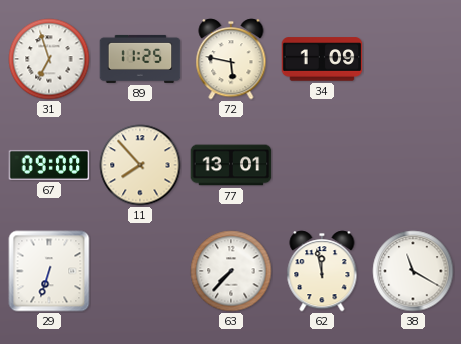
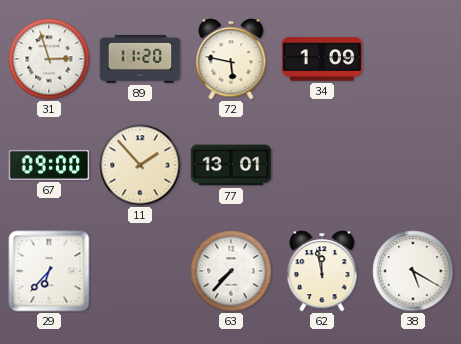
31: 6:57 -> 2:57
89: 11:25 -> 11:20
11: 7:53 -> 1:53
29: 6:33 -> 6:37
38: 11:20 -> 5:20
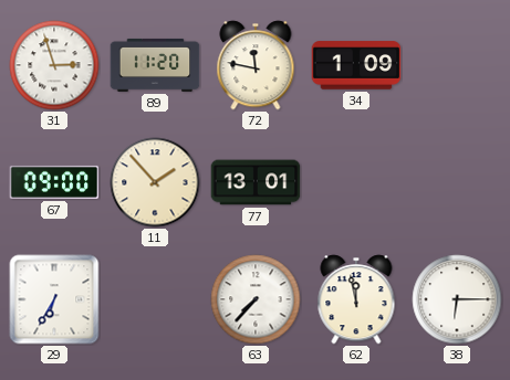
72: 5:47 -> 11:47
29: 6:37 -> 6:35
38: 5:20 -> 6:15
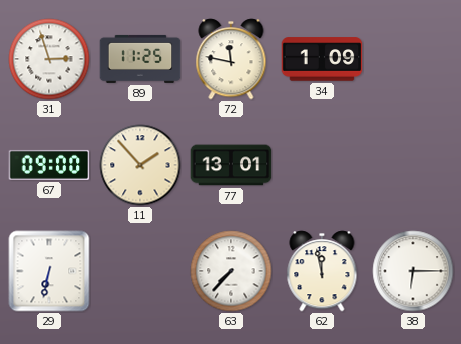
89: 11:20 -> 11:25
29: 6:35 -> 6:32
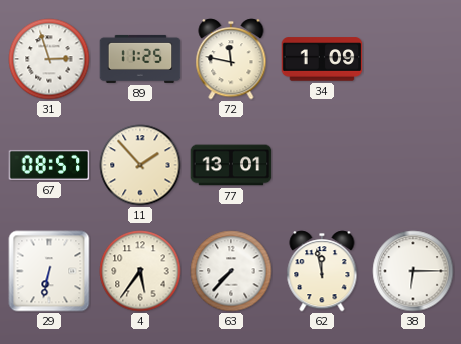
67: 09:00 -> 08:57
4: none -> 5:36
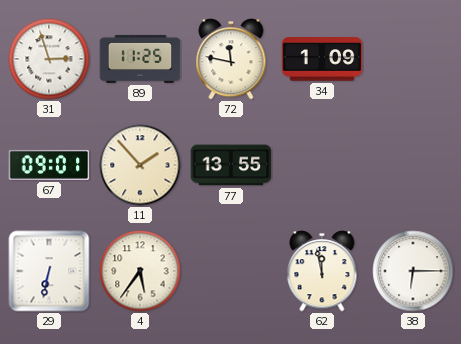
67: 08:57 -> 09:01
77: 13:01 -> 13:55
63: 7:37 -> none
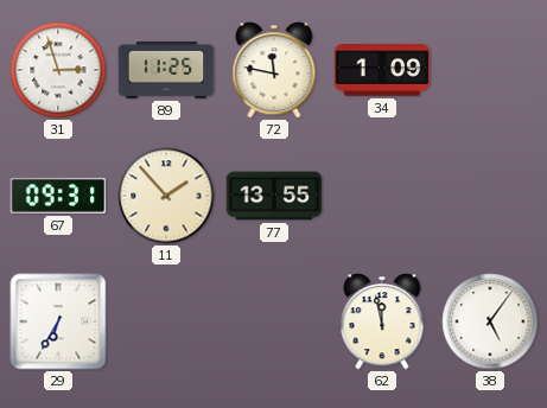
67: 09:01 -> 09:31
29: 6:32 -> 6:35
4: 5:36 -> none
38: 6:15 -> 5:06
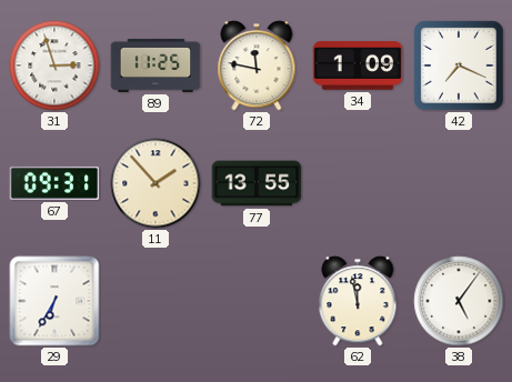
42: none -> 7:19
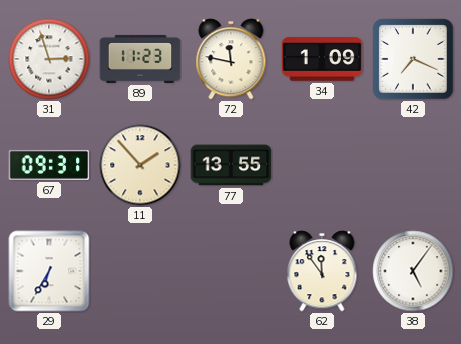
89: 11:25 -> 11:23
62: 11:58 -> 11:54
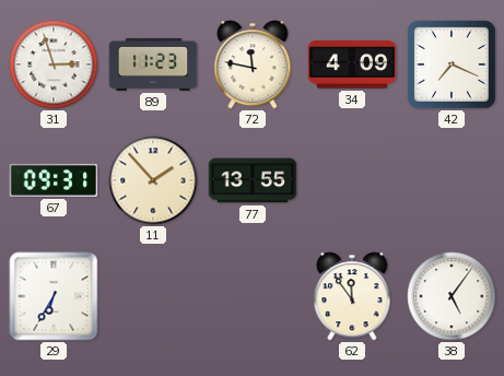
34: 1:09 -> 4:09
